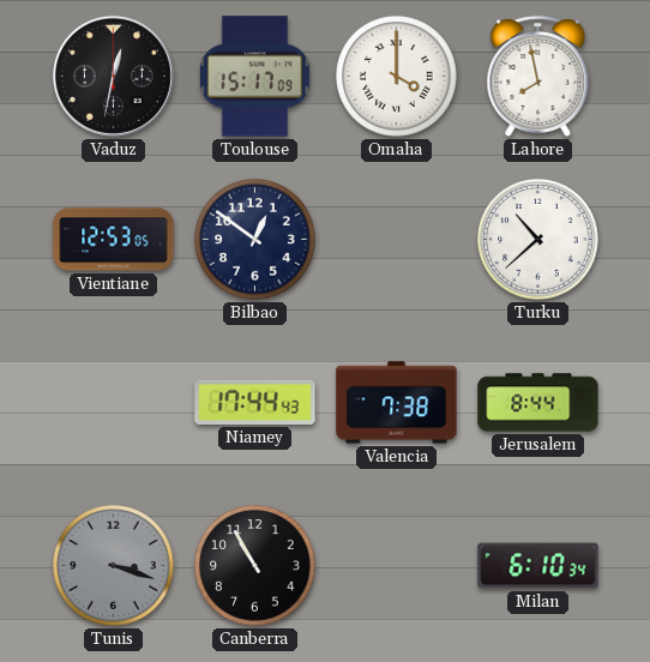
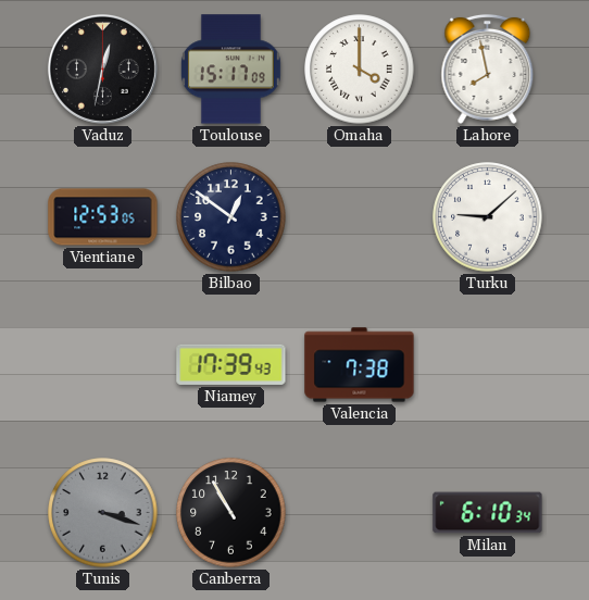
Turku: 10:38 -> 9:08
Niamey: 17:44 -> 17:39
Jerusalem: 8:44 -> none
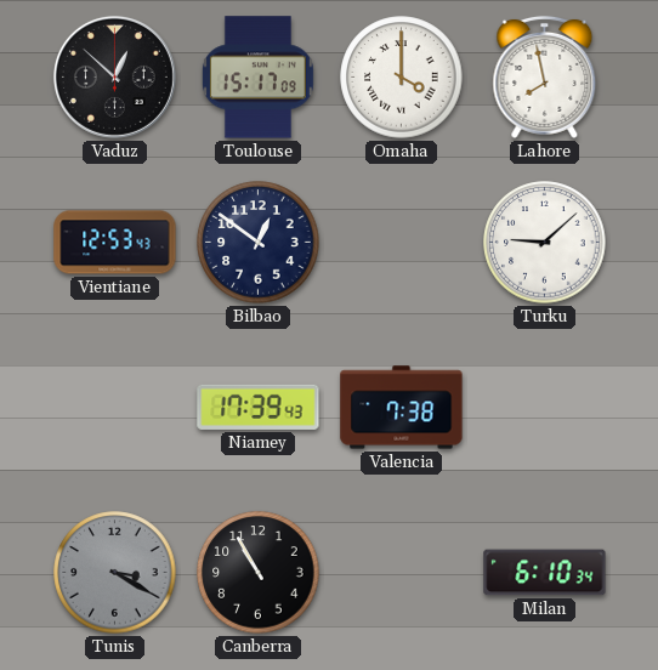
Vaduz: 12:32 -> 12:52
Vientiane: 12:53:05 -> 12:53:43
Tunis: 3:18 -> 3:20
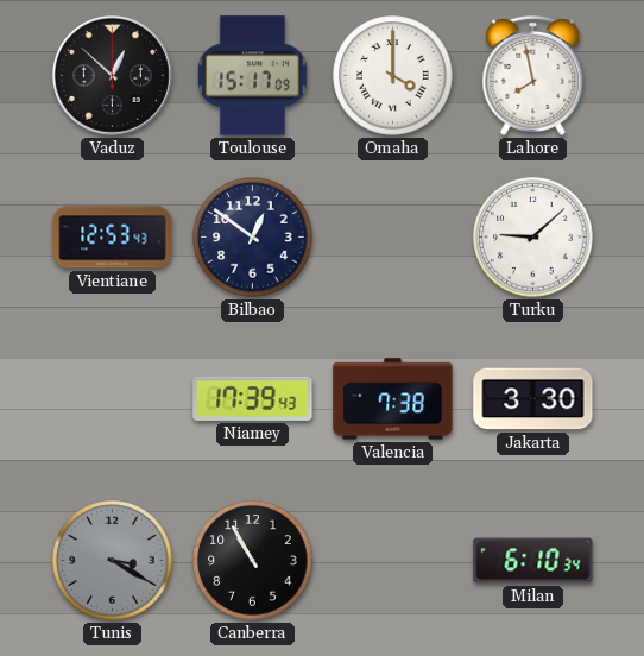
Jakarta: none -> 3:30
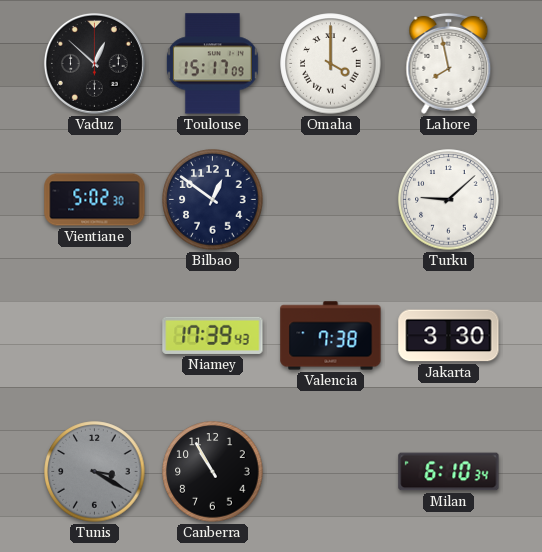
Vientiane: 12:53 -> 5:02
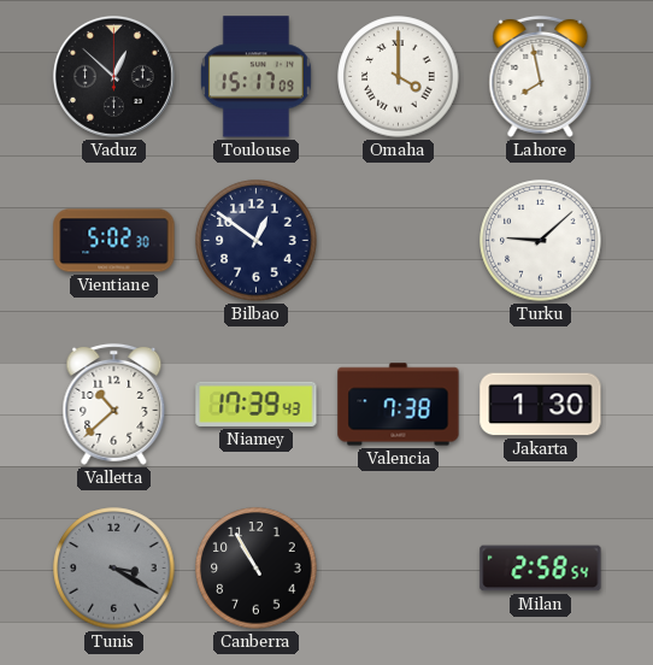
Valletta: none -> 10:38
Jakarta: 3:30 -> 1:30
Milan: 6:10 -> 2:58
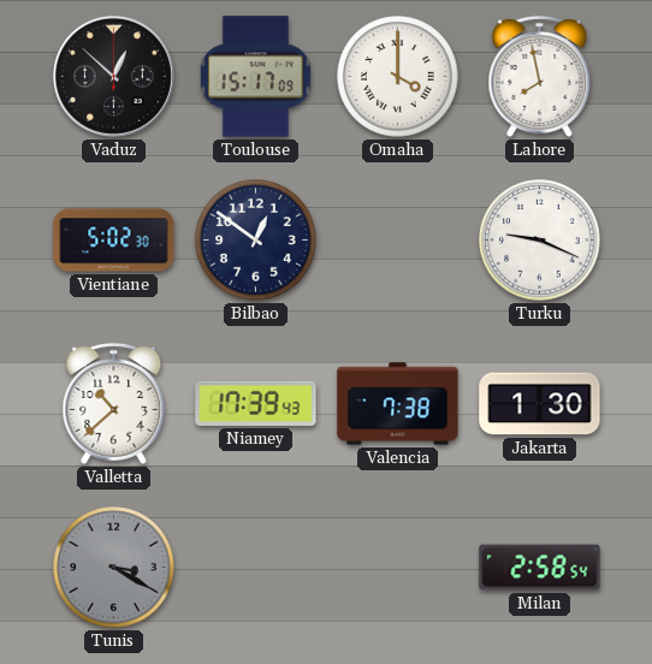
Turku: 9:08 -> 9:19
Canberra: 10:55 -> none
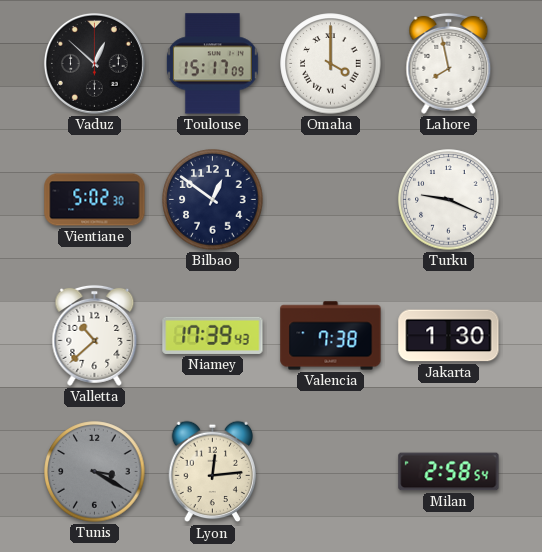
Lyon: none -> 12:14
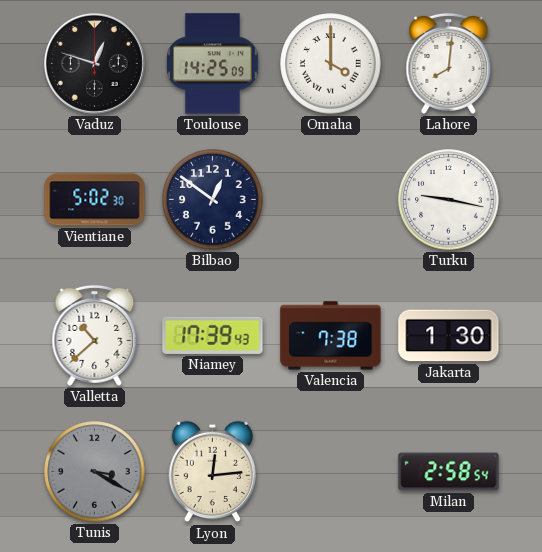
Vaduz: 12:52 -> 12:48
Toulouse: 15:17 -> 14:25
Lahore: 7:58 -> 8:01
Turku: 9:19 -> 9:17
